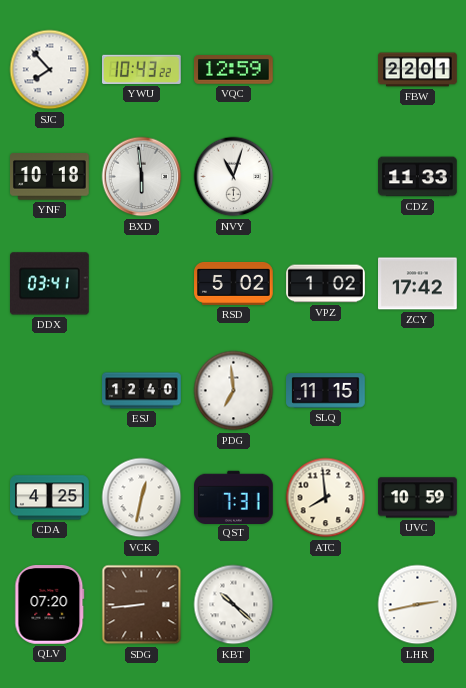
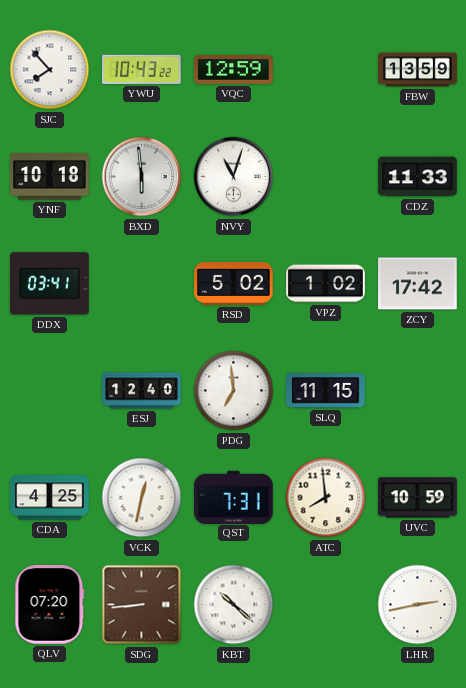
FBW: 22:01 -> 13:59
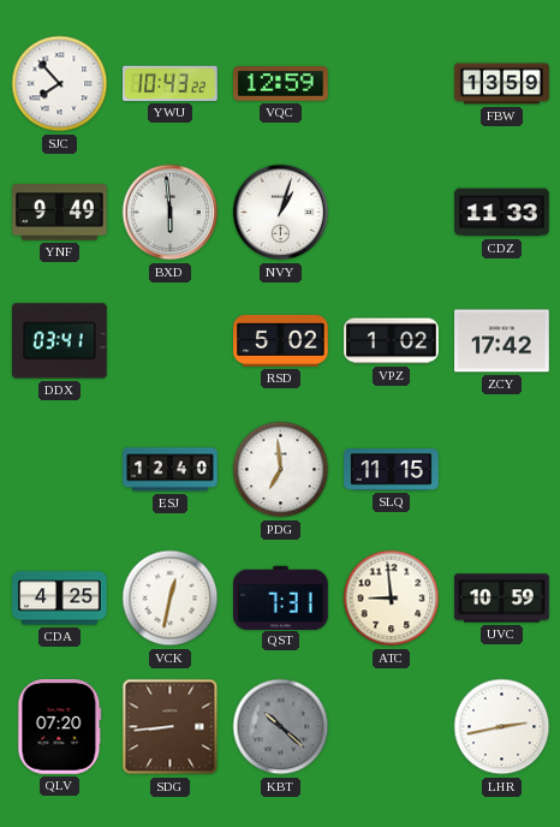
YNF: 10:18 -> 9:49
NVY: 11:03 -> 1:03
ATC: 7:59 -> 8:59
KBT dial: white -> grey
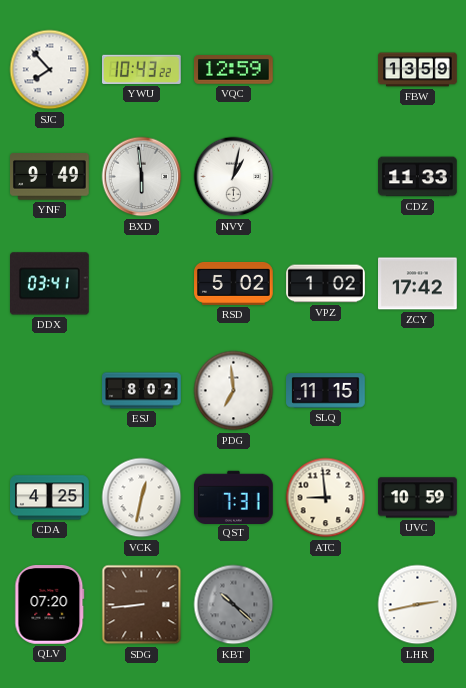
NVY: 1:03 -> 1:02
ESJ: 12:40 -> 8:02
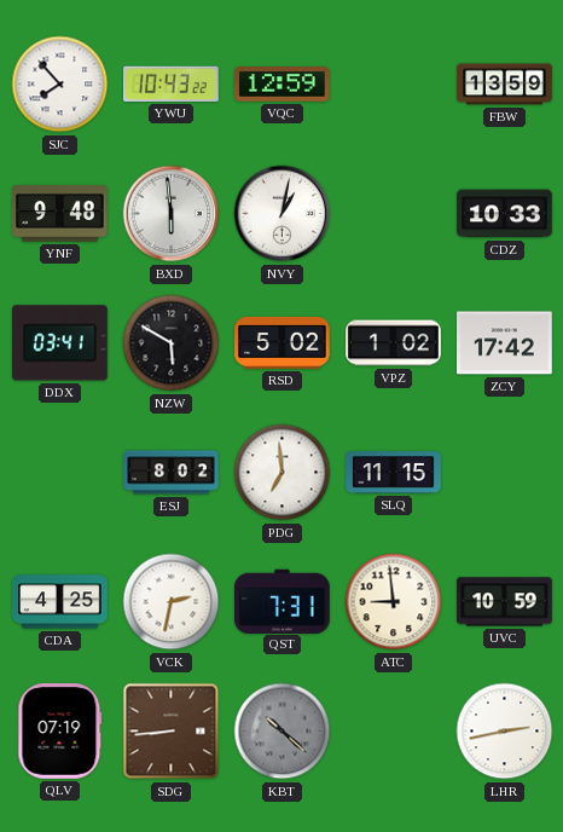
YNF: 9:49 -> 9:48
CDZ: 11:33 -> 10:33
NZW: none -> 5:50
VCK: 12:32 -> 2:32
QLV: 07:20 -> 07:19
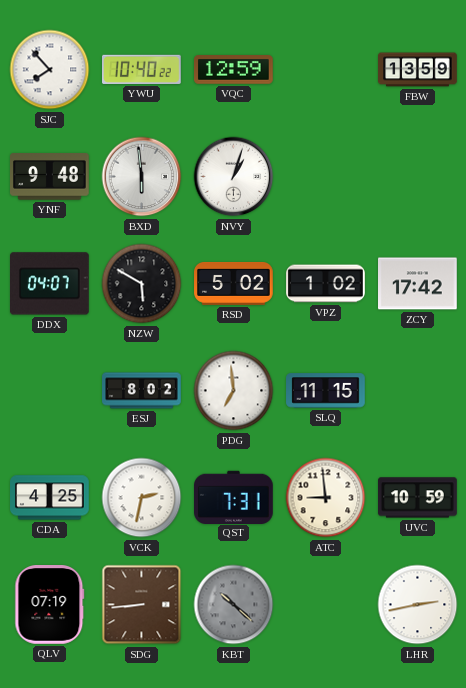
YWU: 10:43 -> 10:40
NVY: 1:02 -> 1:03
CDZ: 10:33 -> none
DDX: 03:41 -> 04:07
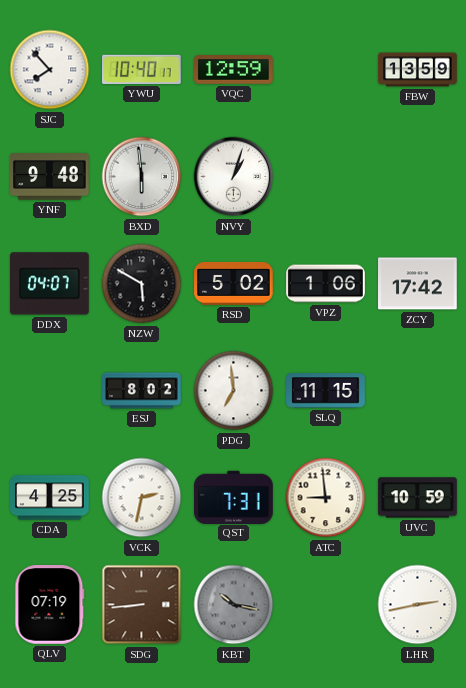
YWU: 10:40:22 -> 10:40:17
VPZ: 1:02 -> 1:06
KBT: 10:22 -> 10:17
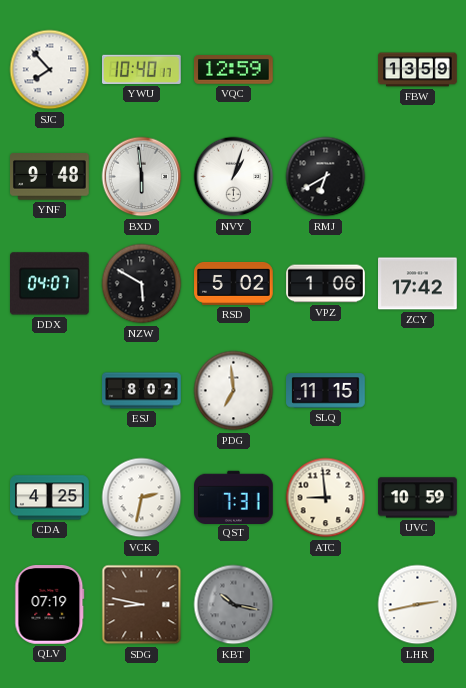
RMJ: none -> 6:40
SDG: 8:44 -> 8:47
